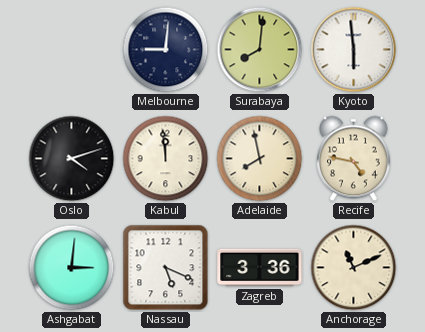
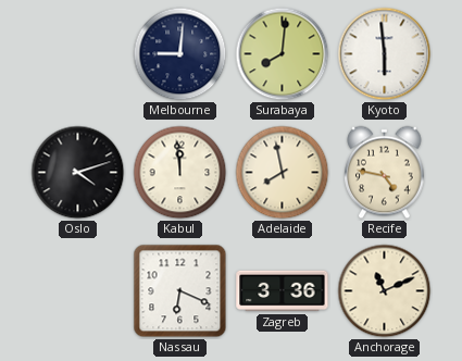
Ashgabat: 3:01 -> none
Nassau: 5:19 -> 6:19
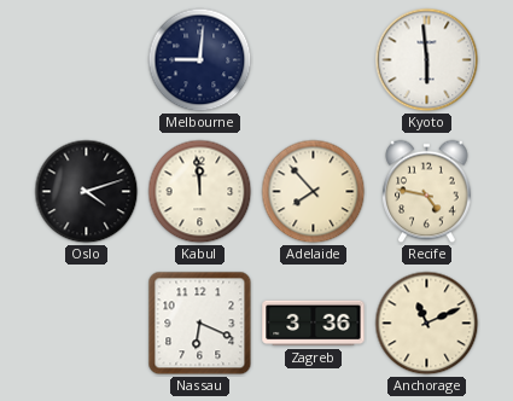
Surabaya: 8:01 -> none
Adelaide: 7:58 -> 7:53
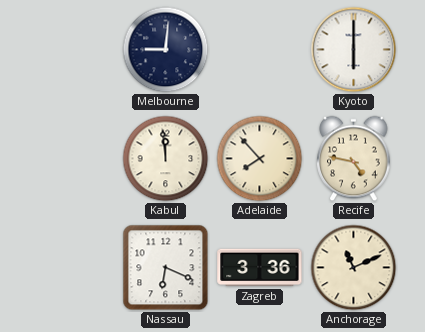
Kyoto: 5:59 -> 6:00
Oslo: 4:12 -> none
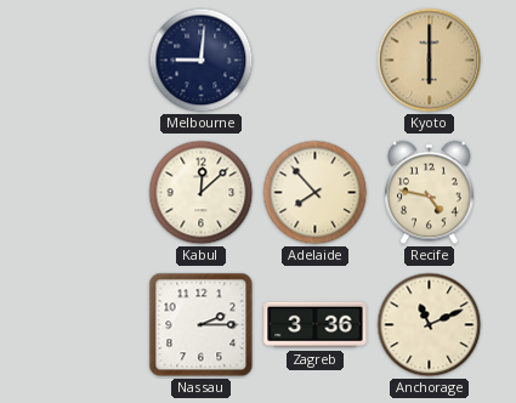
Kyoto dial: white -> champagne
Kabul: 11:59 -> 12:08
Nassau: 6:19 -> 2:15
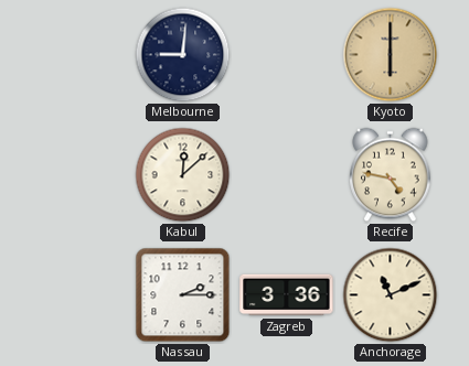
Adelaide: 7:53 -> none
